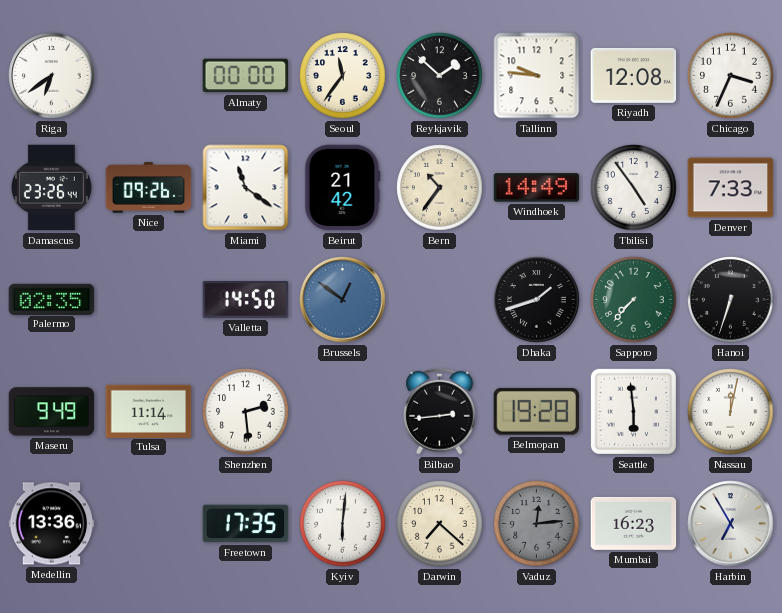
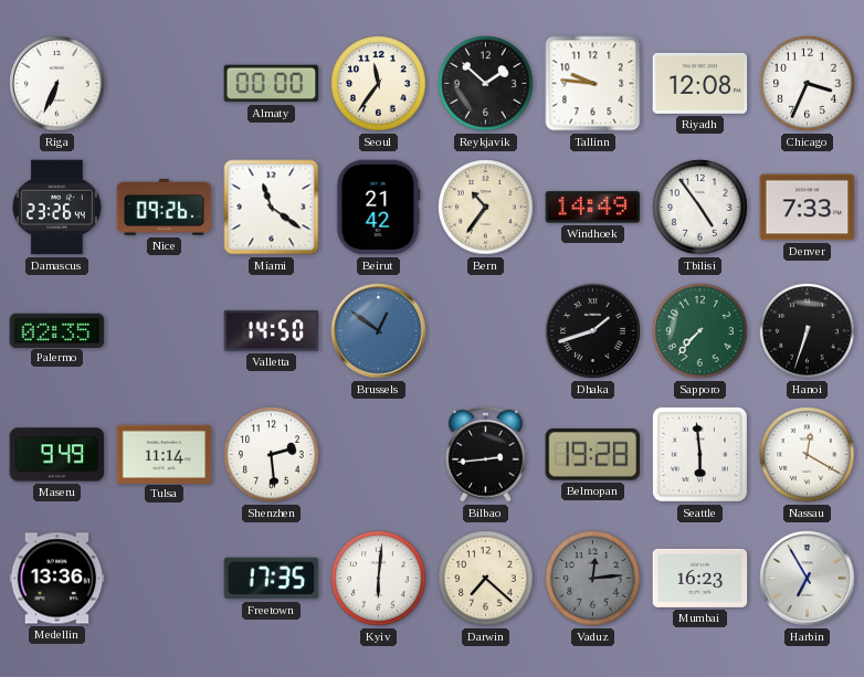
Riga: 6:39 -> 6:34
Nassau: 12:02 -> 12:20
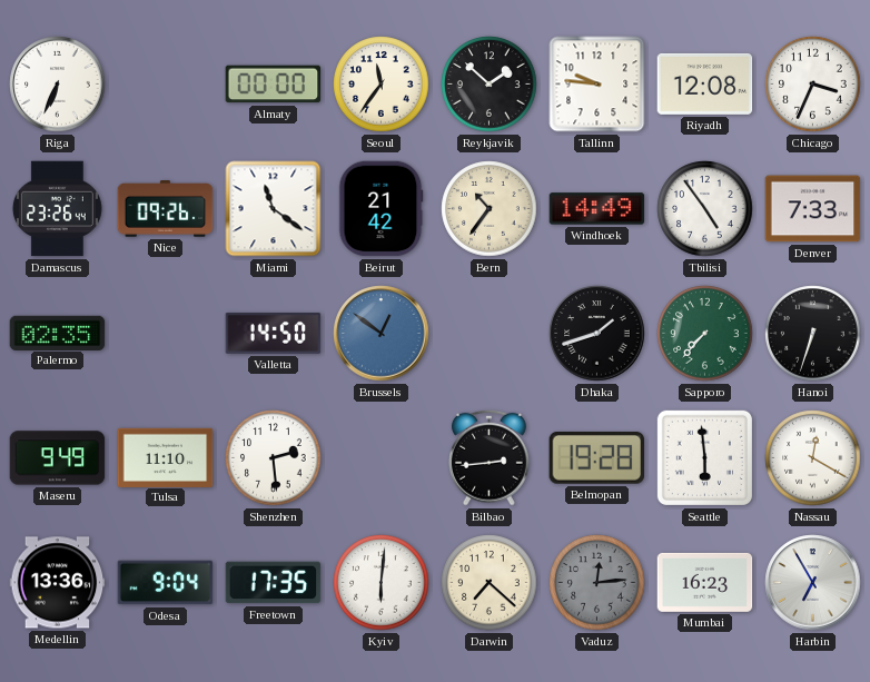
Tulsa: 11:14 -> 11:10
Odesa: none -> 9:04
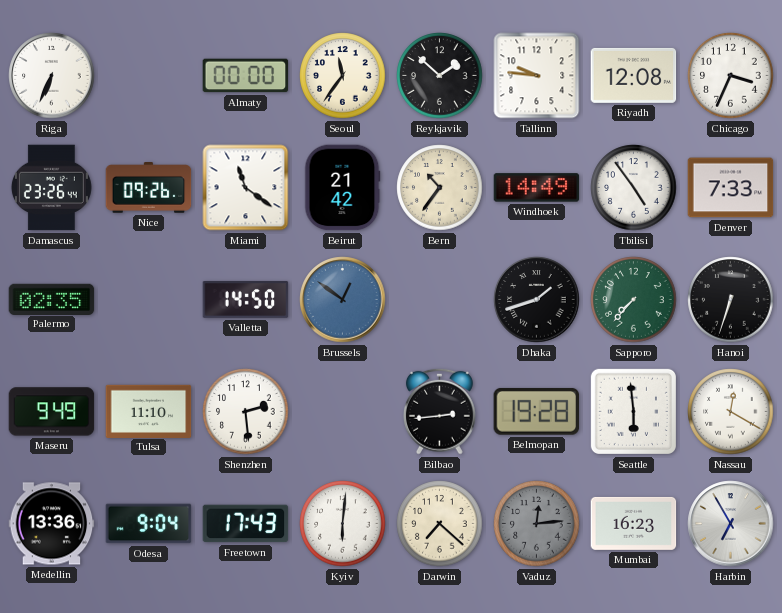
Freetown: 17:35 -> 17:43
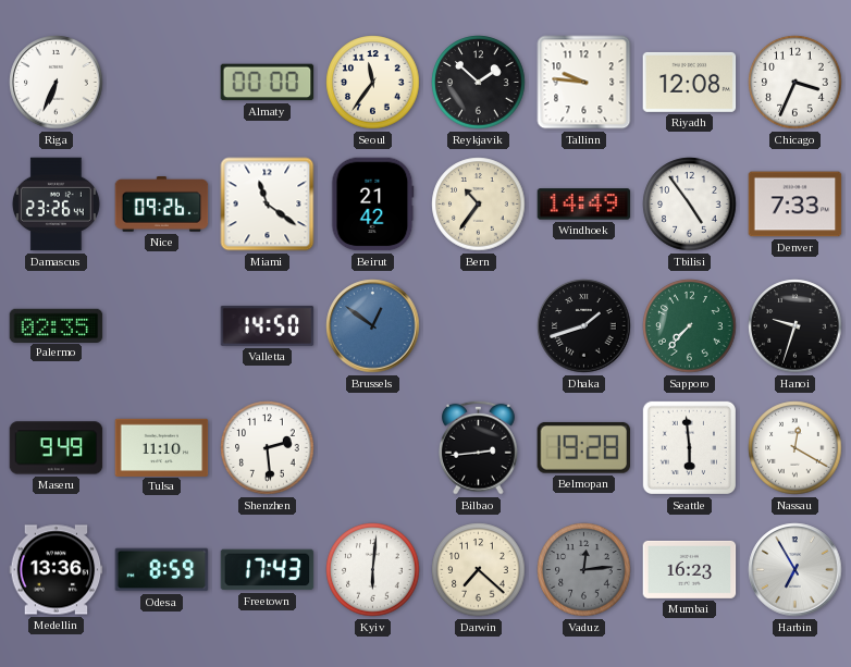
Hanoi: 6:33 -> 9:33
Odesa: 9:04 -> 8:59
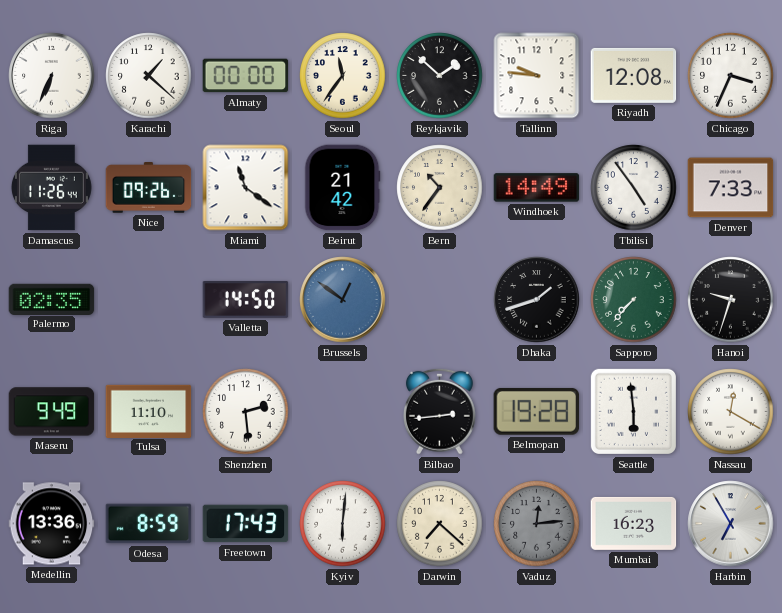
Karachi: none -> 1:22
Damascus: 23:26 -> 11:26
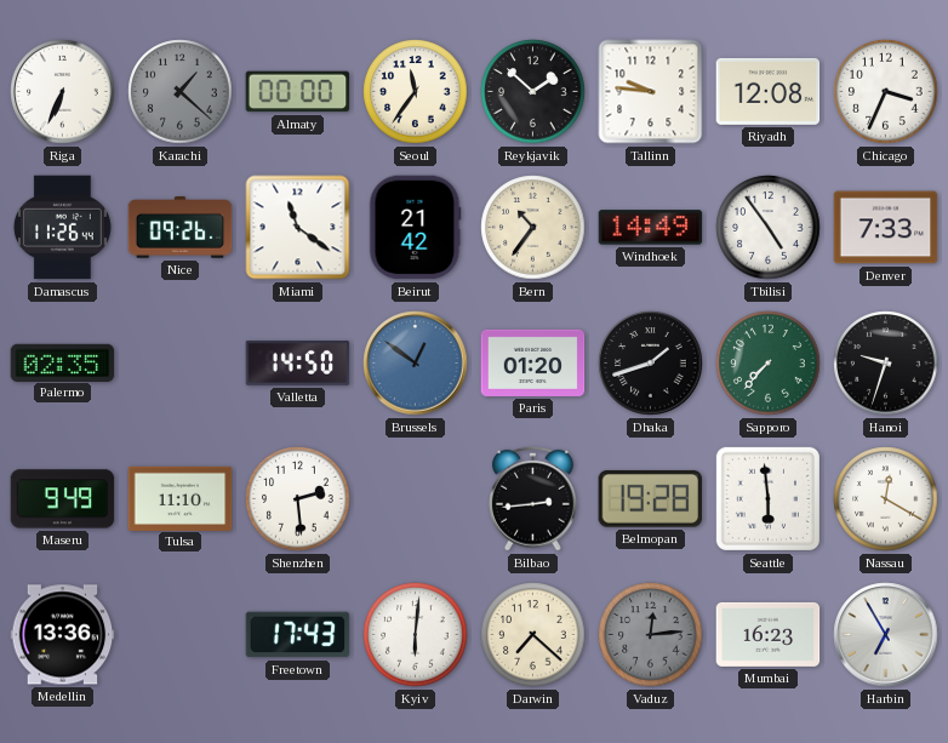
Karachi dial: white -> grey
Paris: none -> 01:20
Odesa: 8:59 -> none
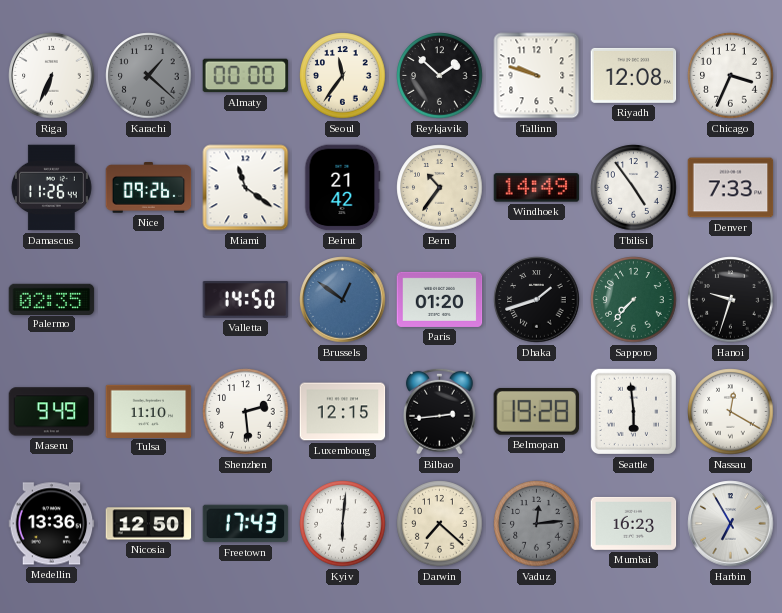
Tallinn: 9:46 -> 9:48
Luxembourg: none -> 12:15
Nicosia: none -> 12:50
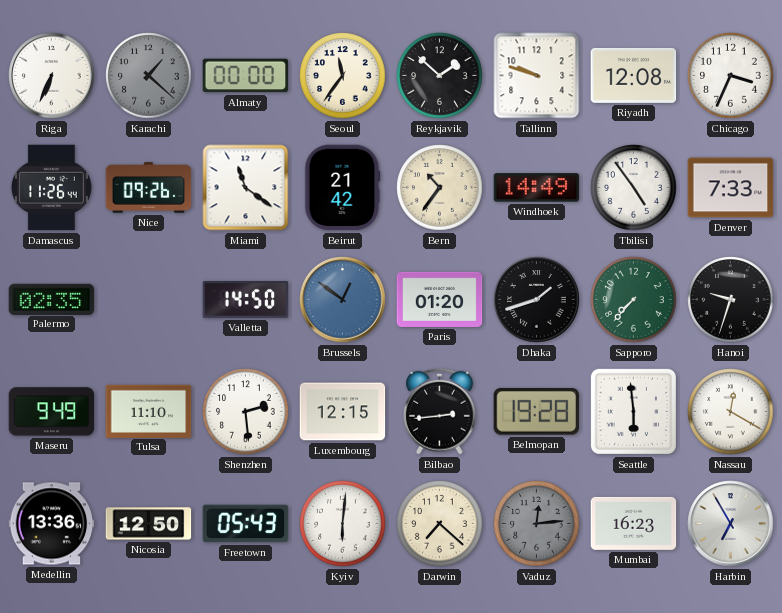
Freetown: 17:43 -> 05:43
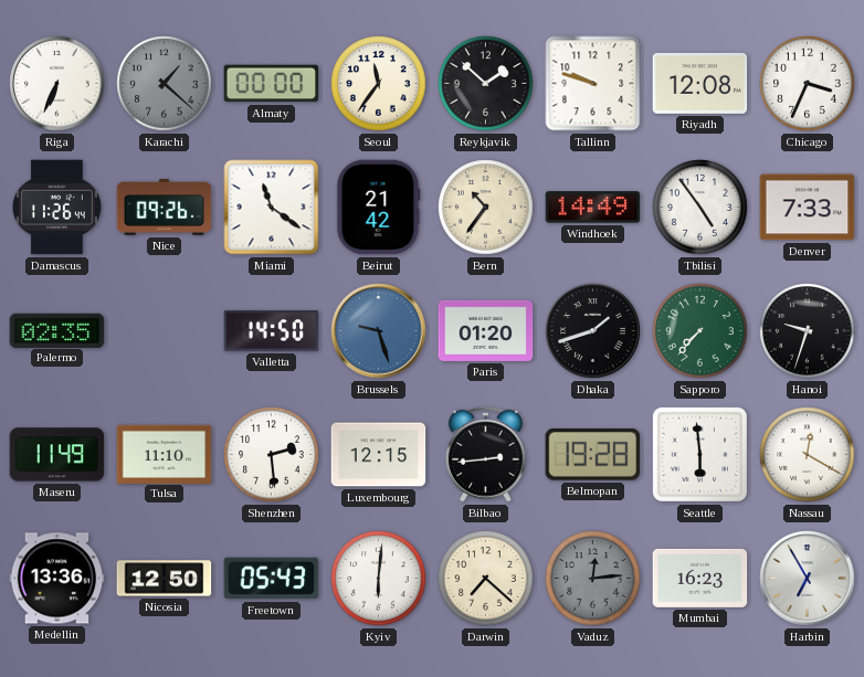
Brussels: 12:51 -> 9:27
Maseru: 9:49 -> 11:49
